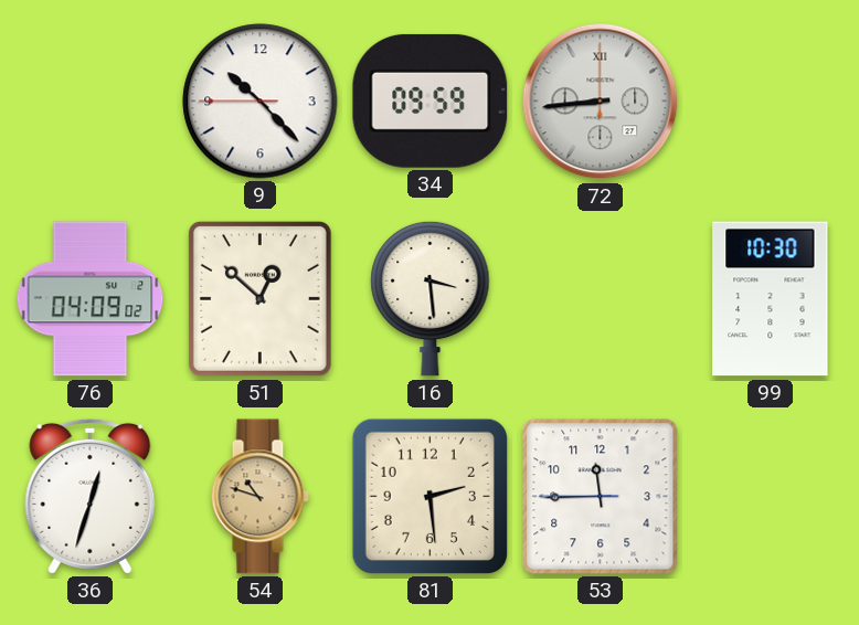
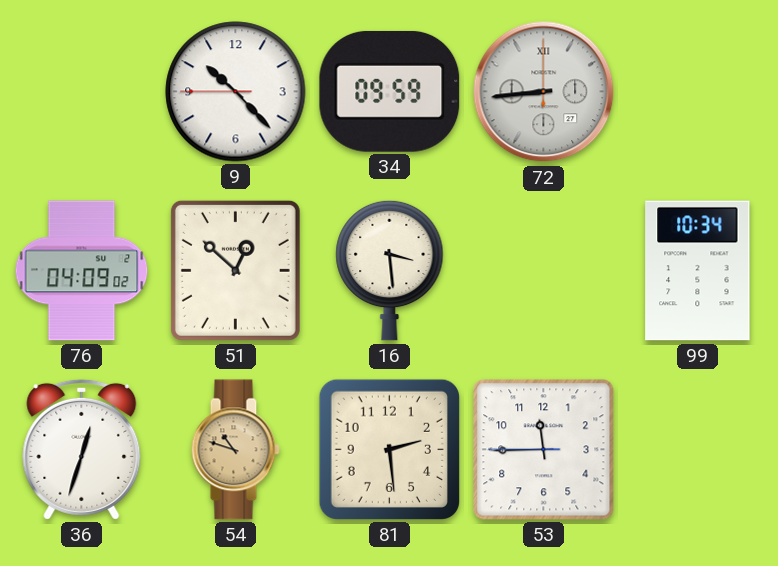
99: 10:30 -> 10:34
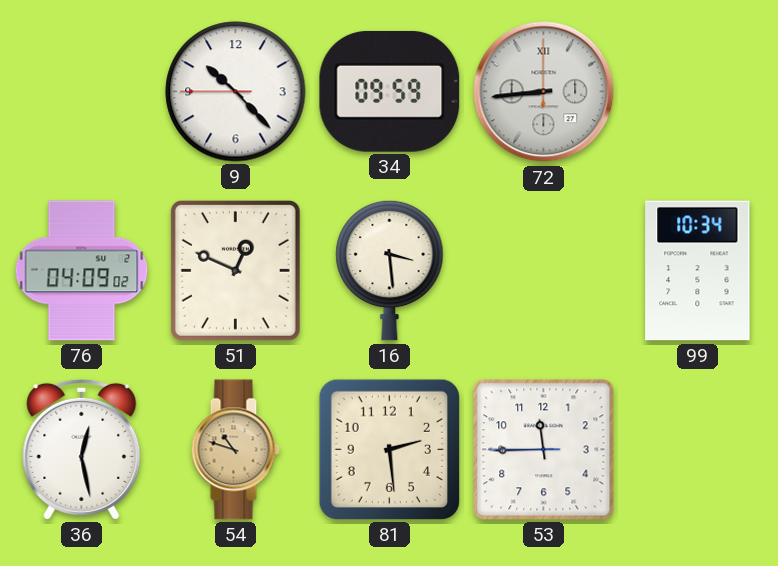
51: 12:52 -> 12:49
36: 12:33 -> 12:28
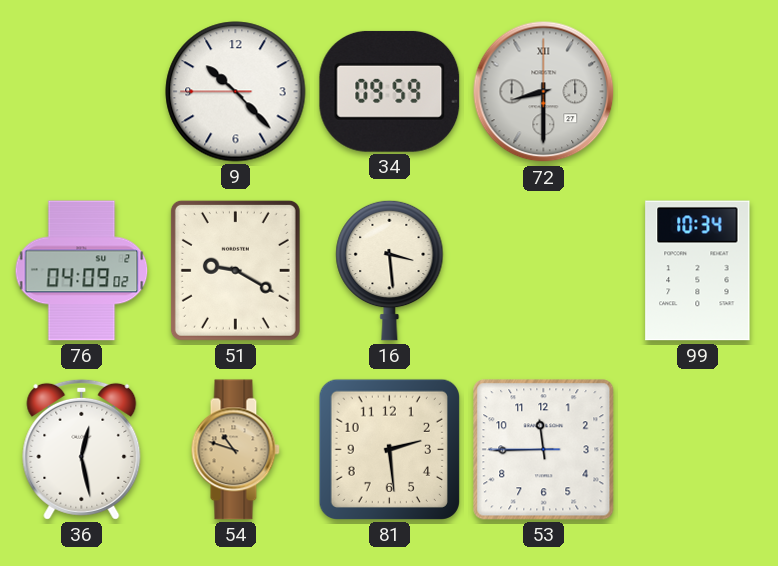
72: 8:44 -> 8:30
51: 12:49 -> 9:20
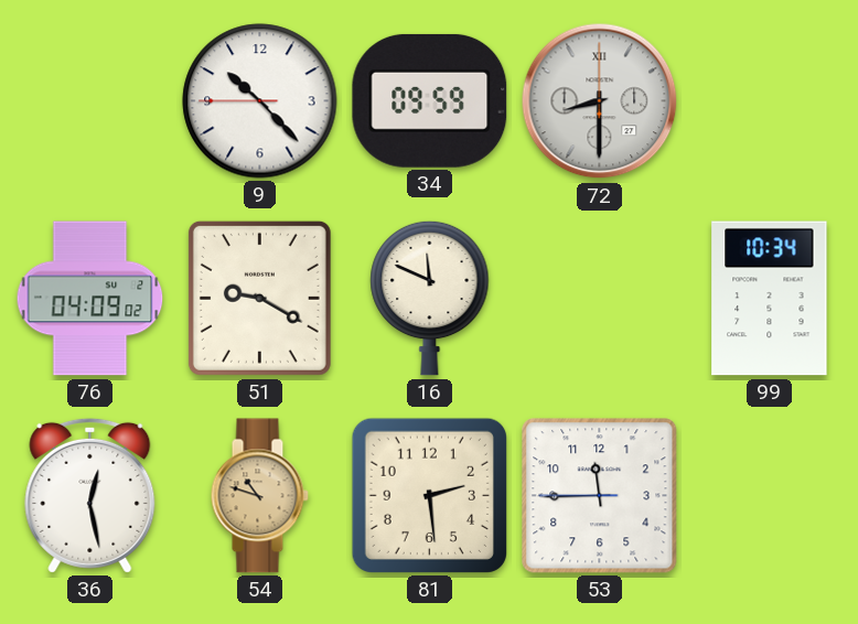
16: 3:29 -> 11:49
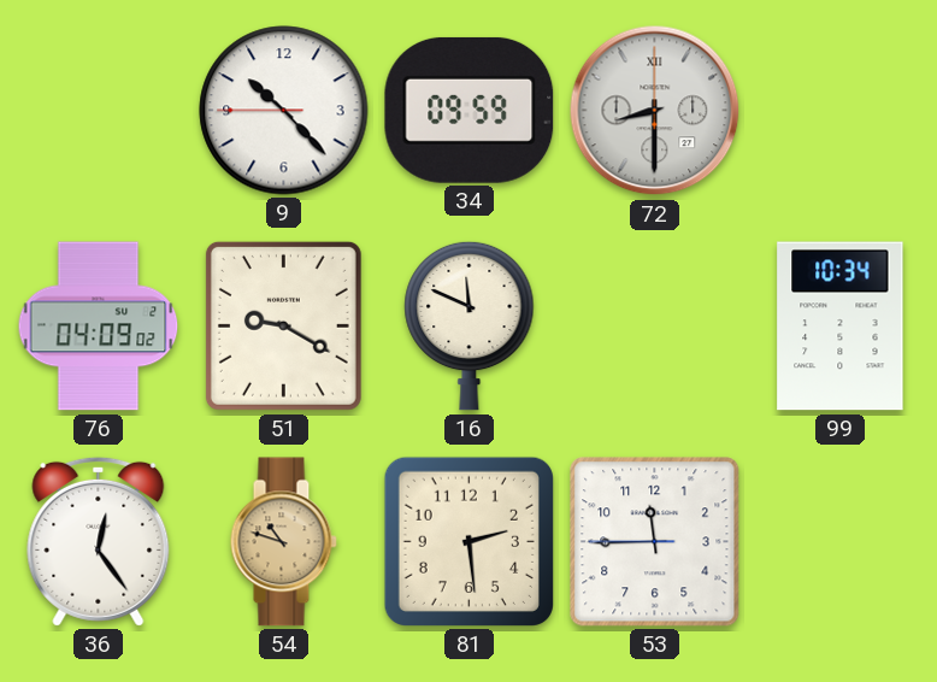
36: 12:28 -> 12:24
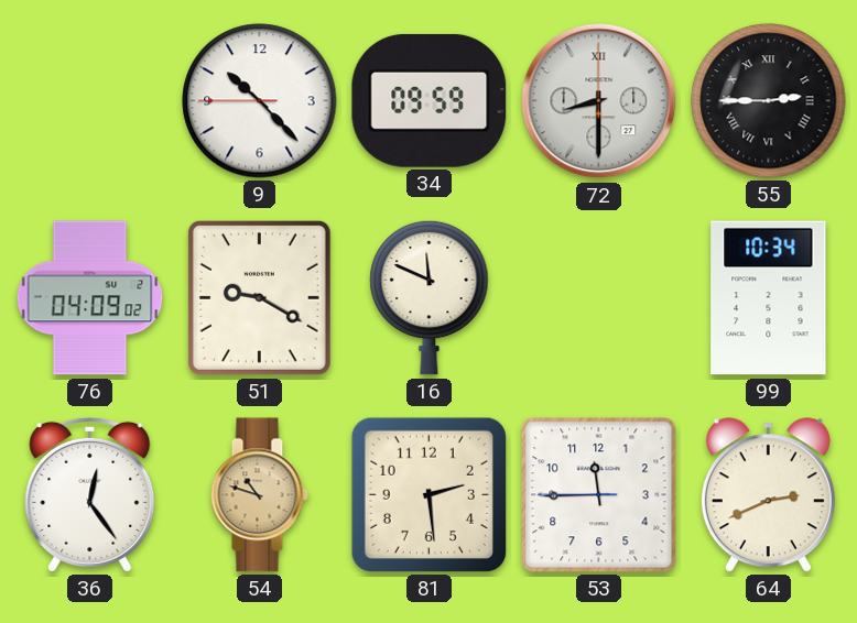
55: none -> 2:45
64: none -> 2:41
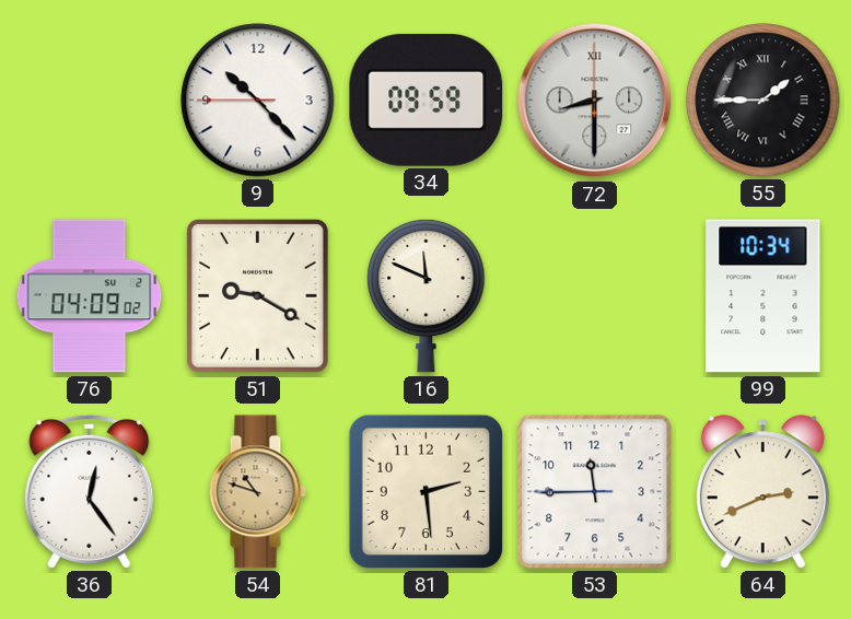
55: 2:45 -> 1:45
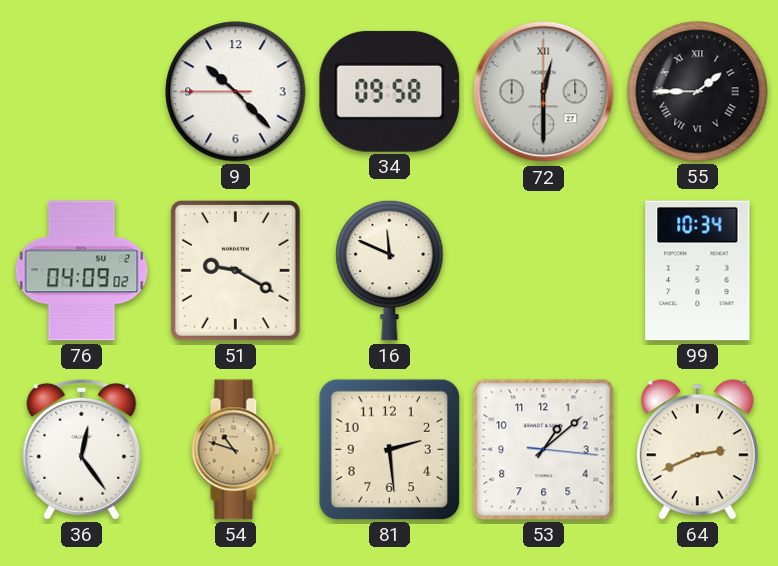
34: 09:59 -> 09:58
72: 8:30 -> 12:30
53: 11:44 -> 1:08
